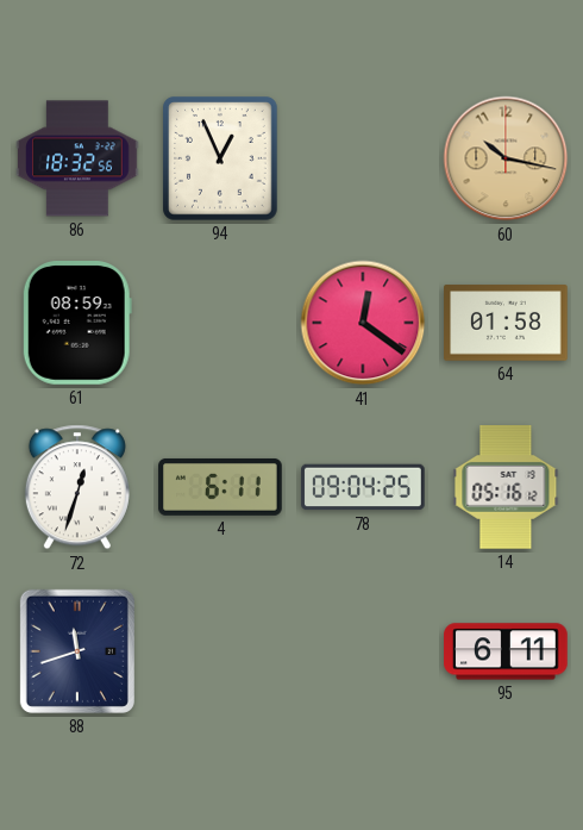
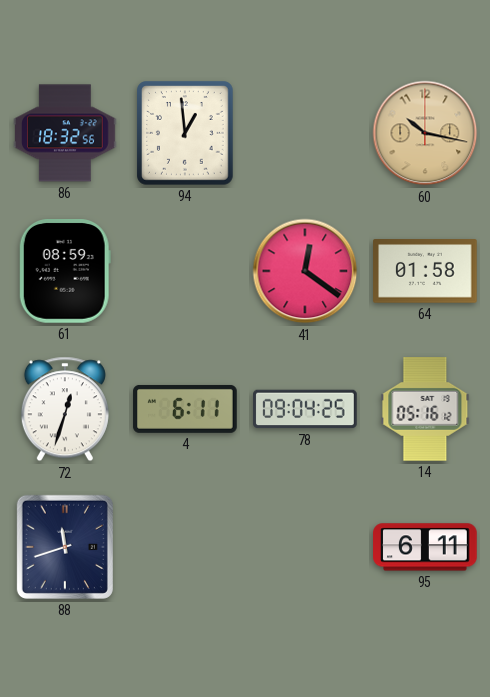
94: 12:56 -> 12:59
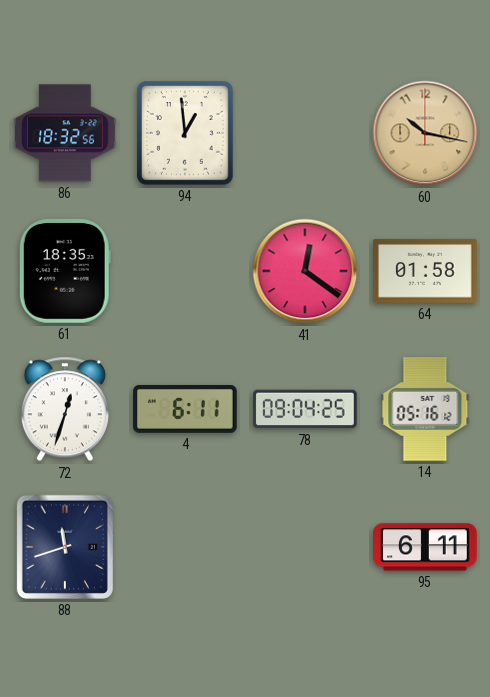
61: 08:59 -> 18:35
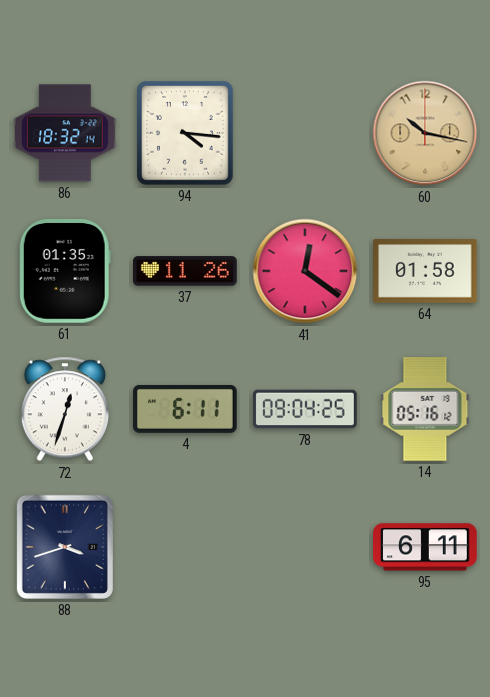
86: 18:32:56 -> 18:32:14
94: 12:59 -> 4:16
61: 18:35 -> 01:35
37: none -> 11:26
88: 11:42 -> 3:42
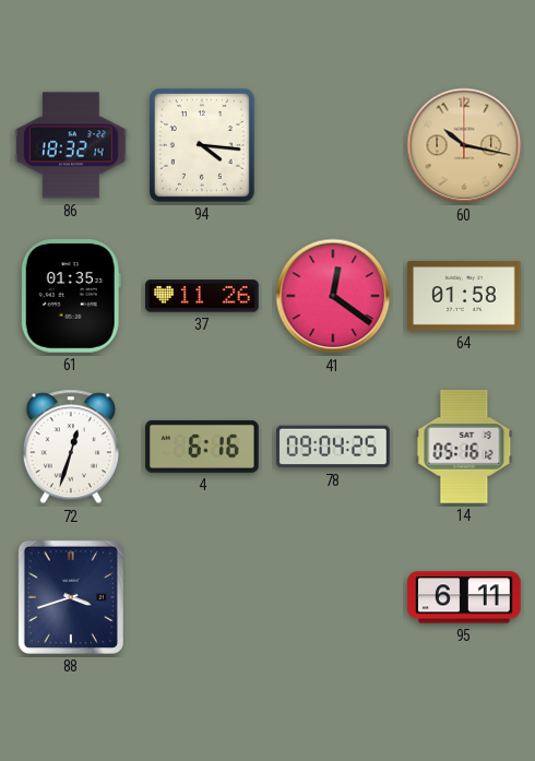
4: 6:11 -> 6:16
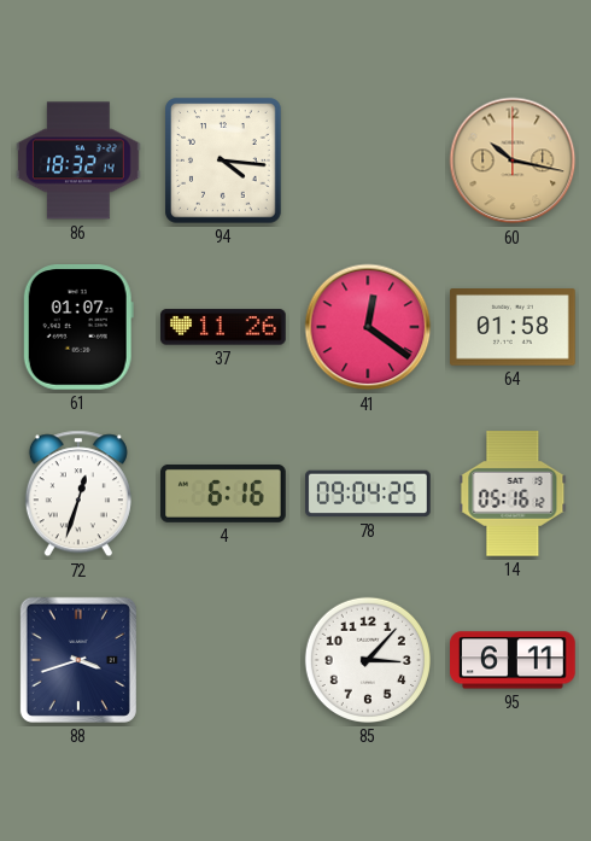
61: 01:35 -> 01:07
85: none -> 3:07
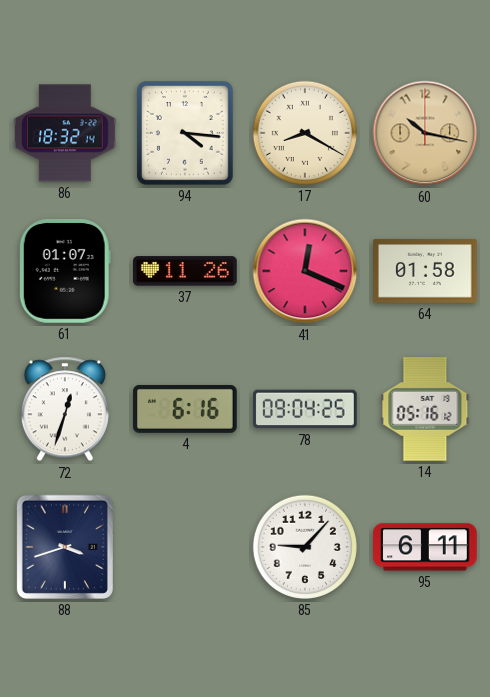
17: none -> 8:20
41: 12:21 -> 12:19
85: 3:07 -> 9:07
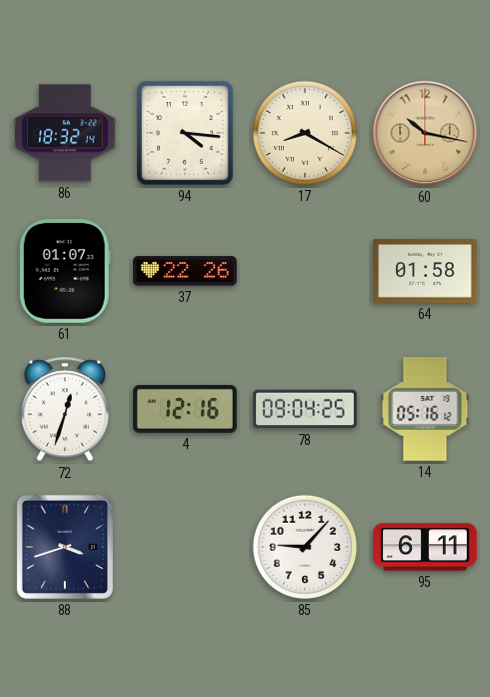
37: 11:26 -> 22:26
41: 12:19 -> none
4: 6:16 -> 12:16
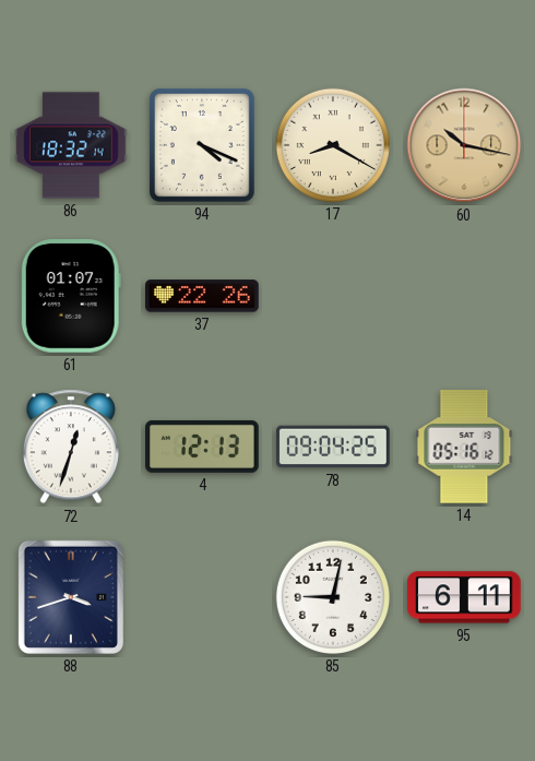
94: 4:16 -> 4:19
64: 01:58 -> none
4: 12:16 -> 12:13
85: 9:07 -> 9:02
